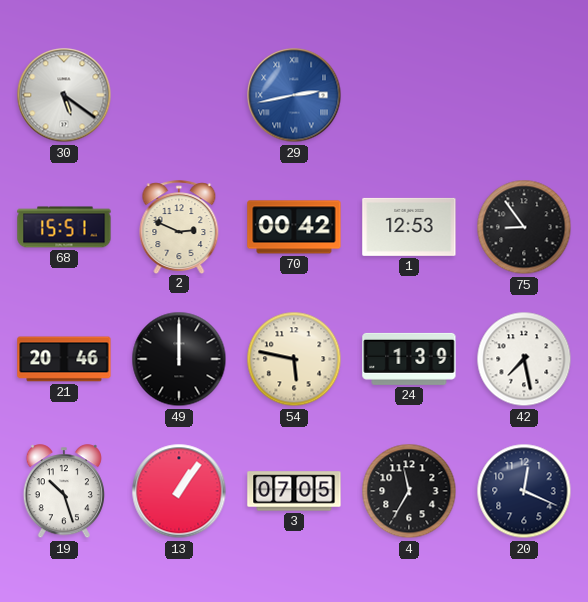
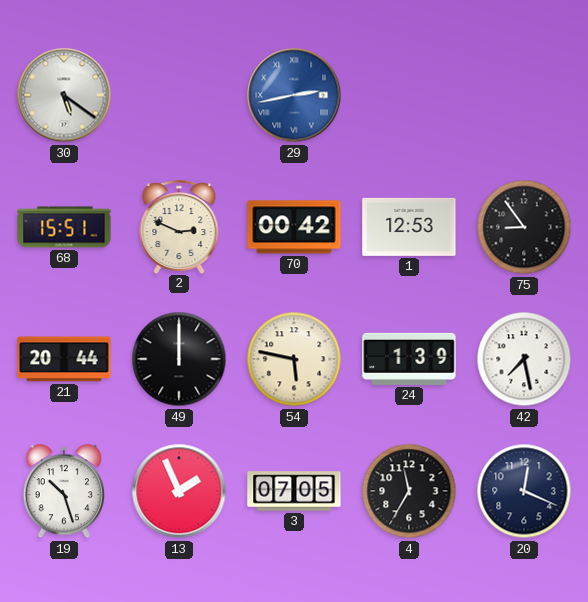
21: 20:46 -> 20:44
13: 1:06 -> 1:56
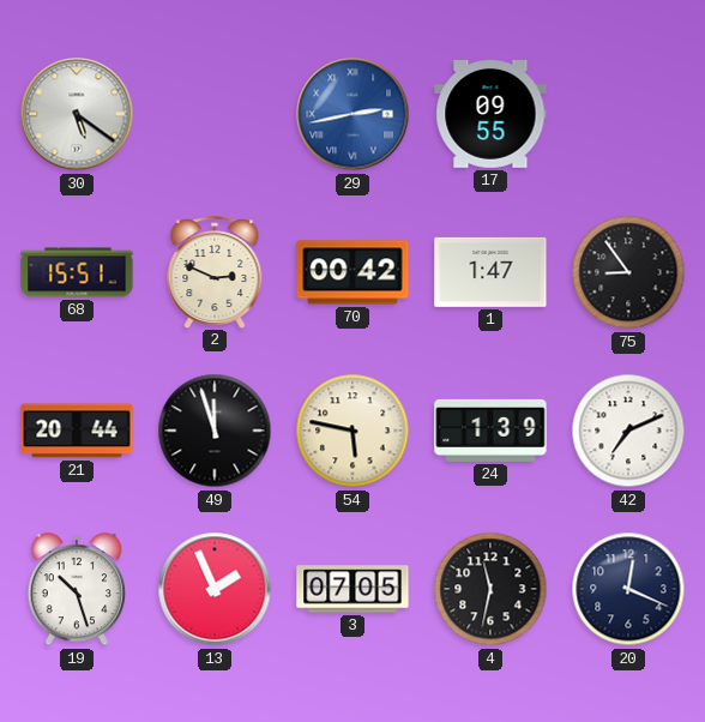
17: none -> 09:55
1: 12:53 -> 1:47
49: 12:00 -> 11:57
42: 7:28 -> 7:11
4: 11:35 -> 11:32
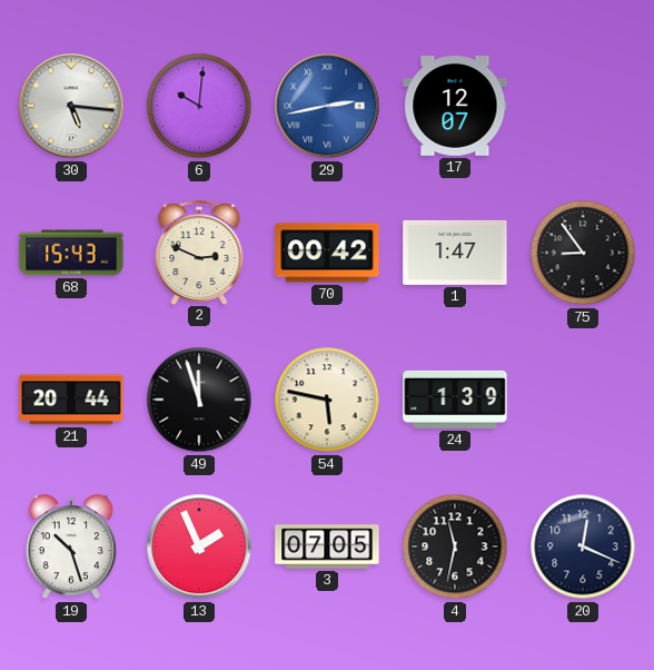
30: 5:21 -> 5:16
6: none -> 10:01
17: 09:55 -> 12:07
68: 15:51 -> 15:43
42: 7:11 -> none
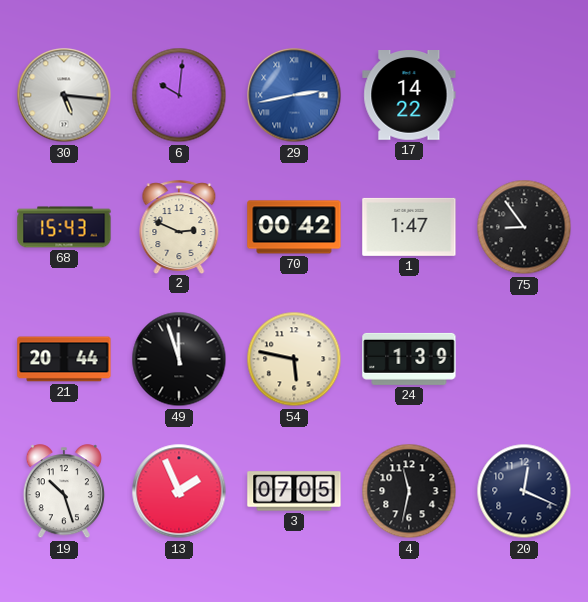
17: 12:07 -> 14:22
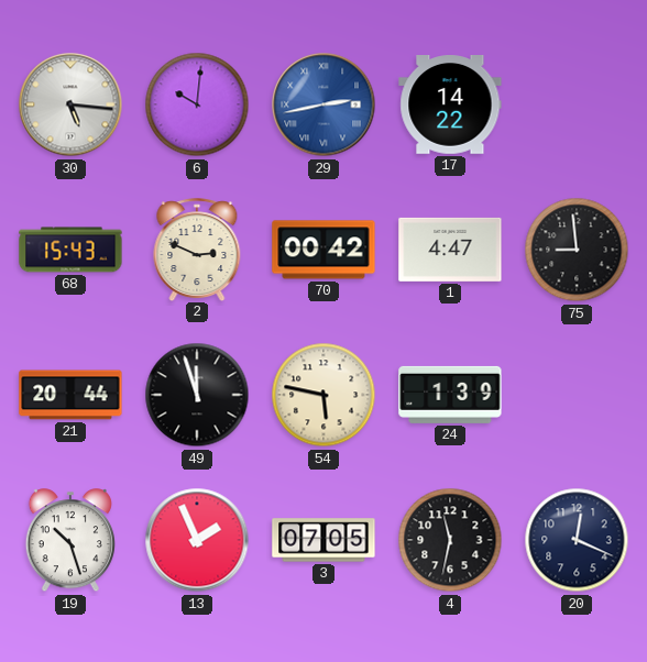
1: 1:47 -> 4:47
75: 8:54 -> 8:59
